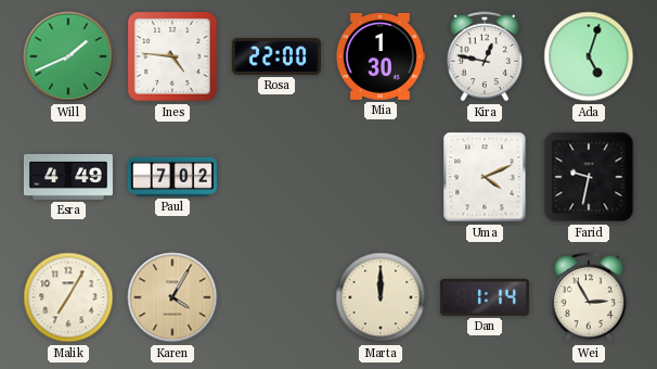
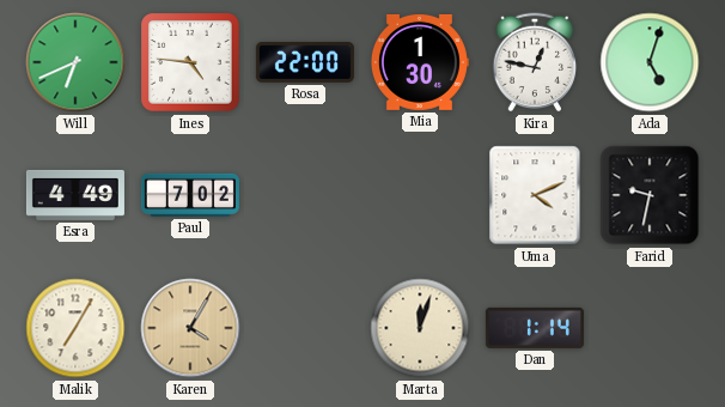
Will: 1:41 -> 6:41
Marta: 12:00 -> 12:03
Wei: 2:55 -> none
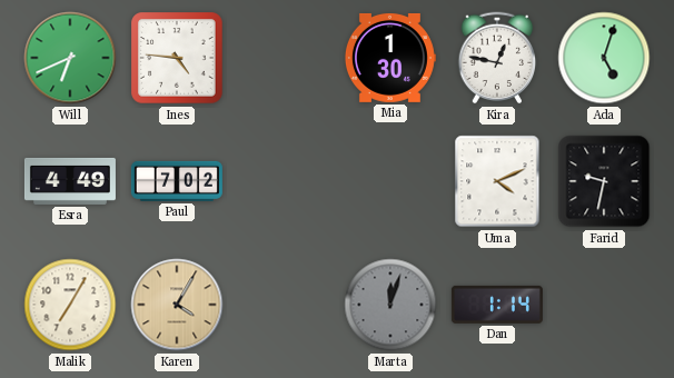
Rosa: 22:00 -> none
Marta dial: cream -> grey
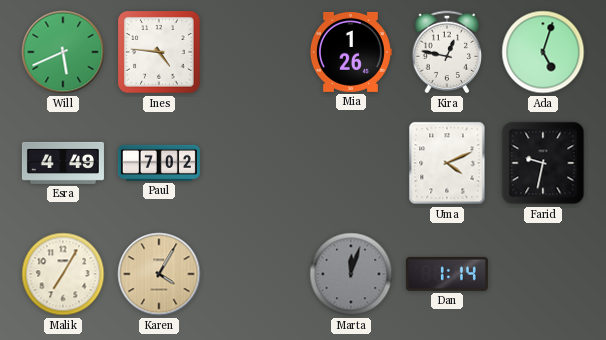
Will: 6:41 -> 5:41
Mia: 1:30 -> 1:26
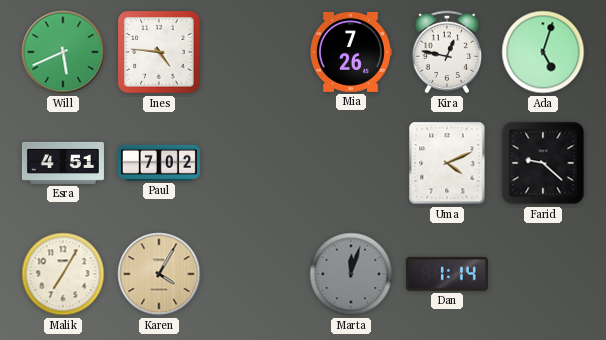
Mia: 1:26 -> 7:26
Esra: 4:49 -> 4:51
Farid: 9:32 -> 9:22
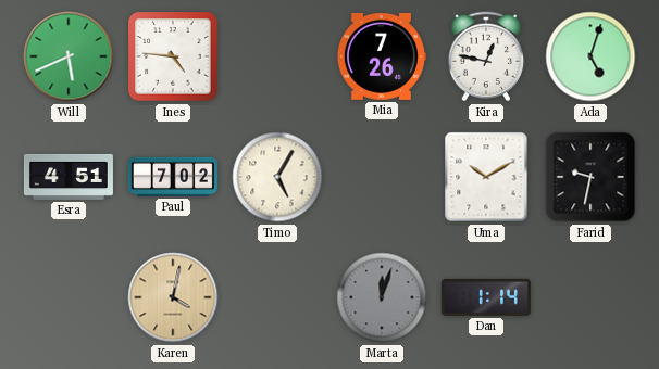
Timo: none -> 5:05
Uma: 4:11 -> 10:10
Farid: 9:22 -> 9:32
Malik: 7:05 -> none
Karen: 4:05 -> 4:02
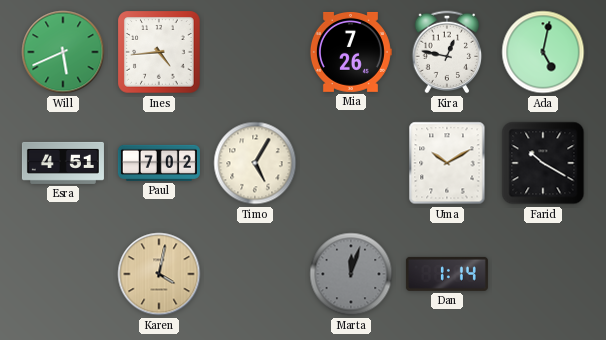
Ines: 4:46 -> 4:44
Ada: 5:03 -> 5:02
Farid: 9:32 -> 10:20
